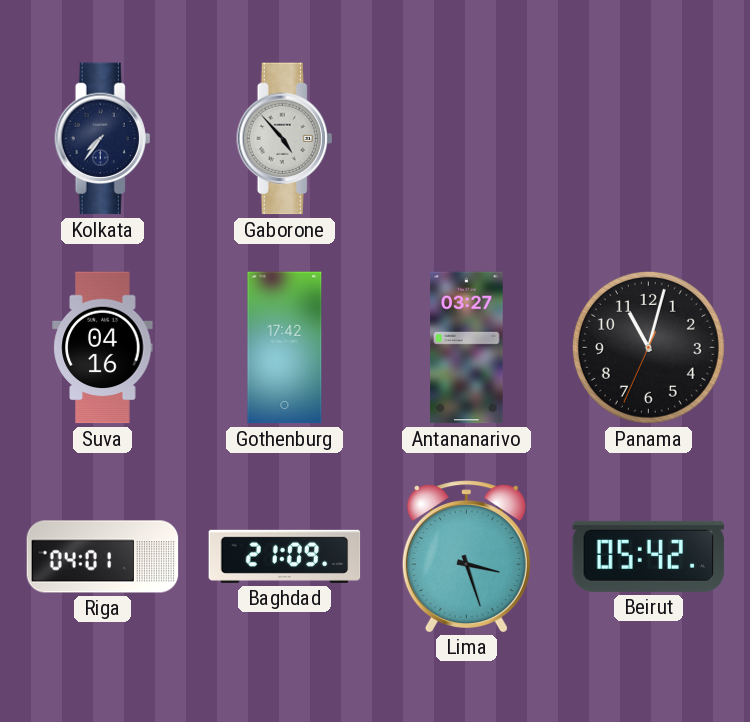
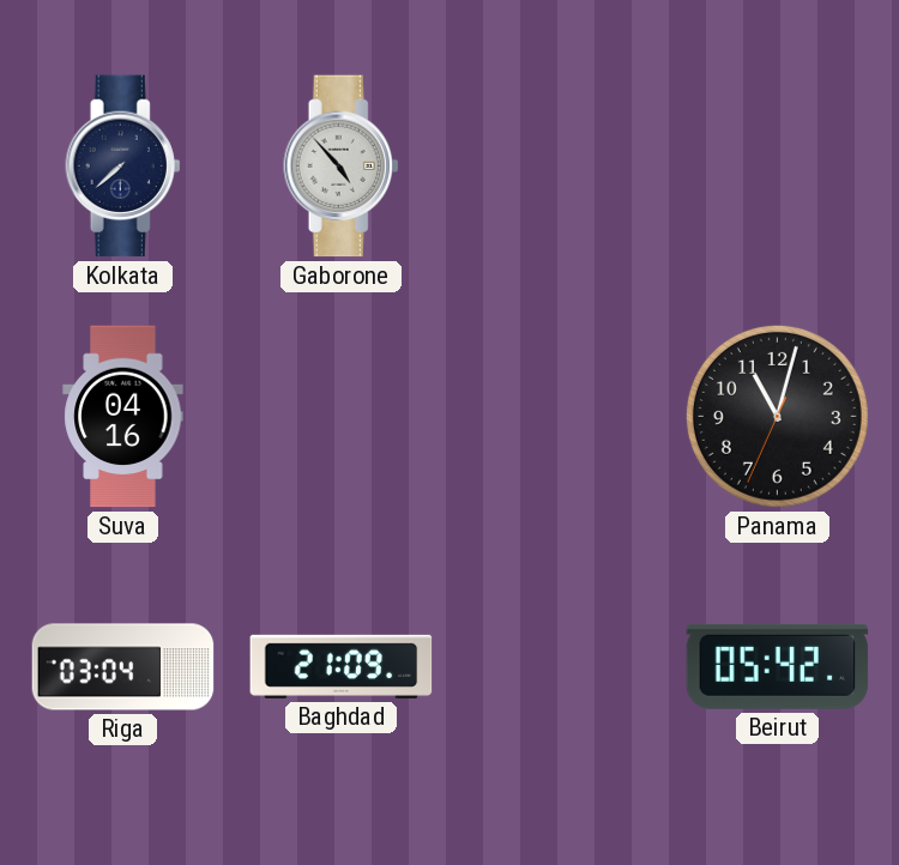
Kolkata: 7:36 -> 7:38
Gothenburg: 17:42 -> none
Antananarivo: 03:27 -> none
Riga: 04:01 -> 03:04
Lima: 3:27 -> none
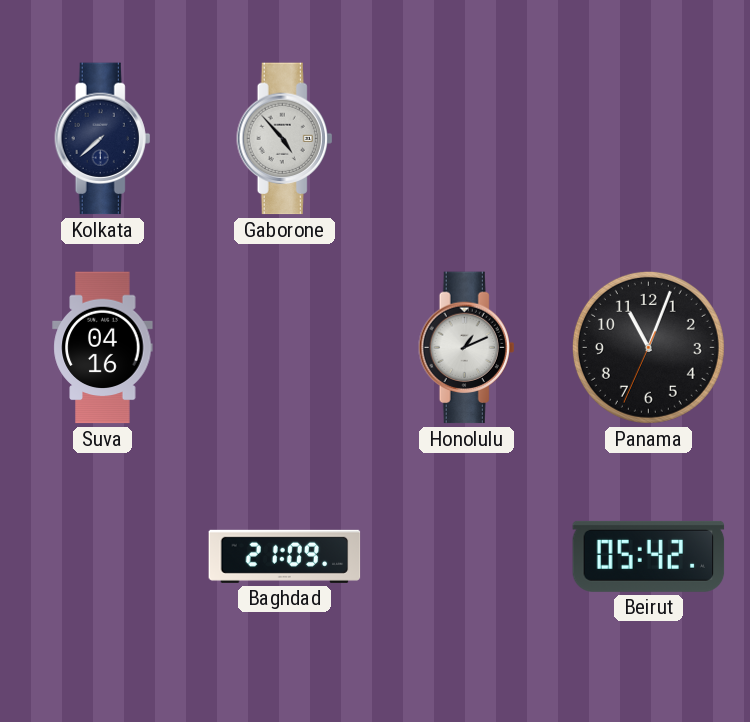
Honolulu: none -> 1:11
Panama: 11:02 -> 11:03
Riga: 03:04 -> none
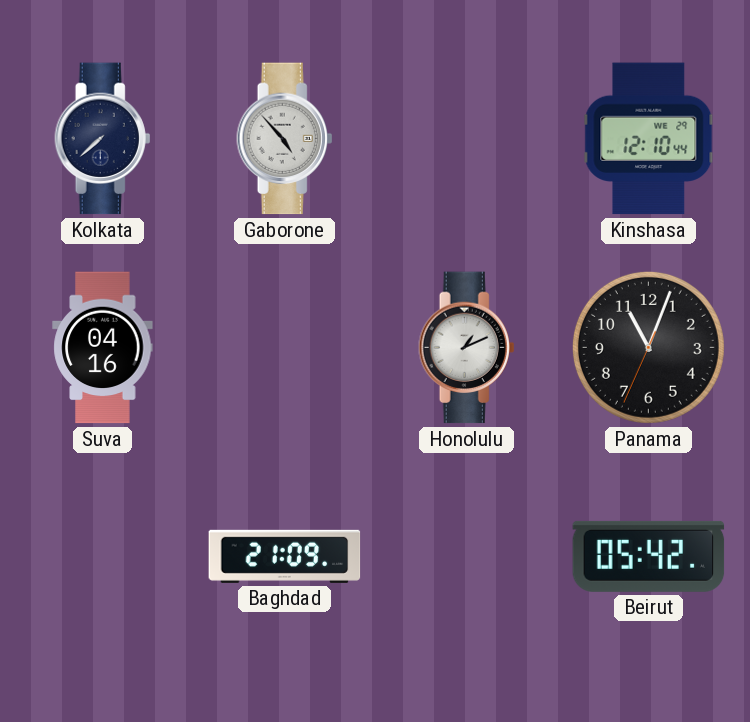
Kinshasa: none -> 12:10
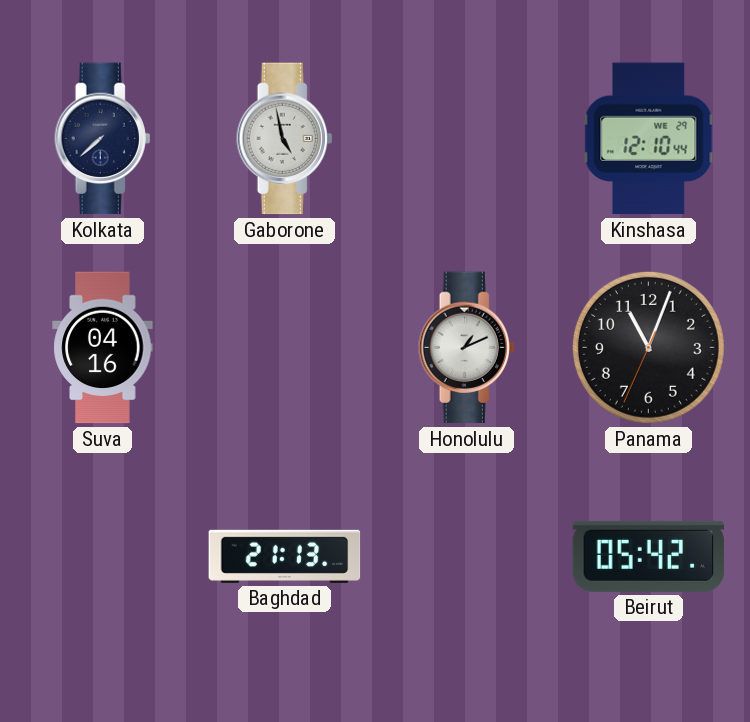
Gaborone: 4:53 -> 4:58
Baghdad: 21:09 -> 21:13
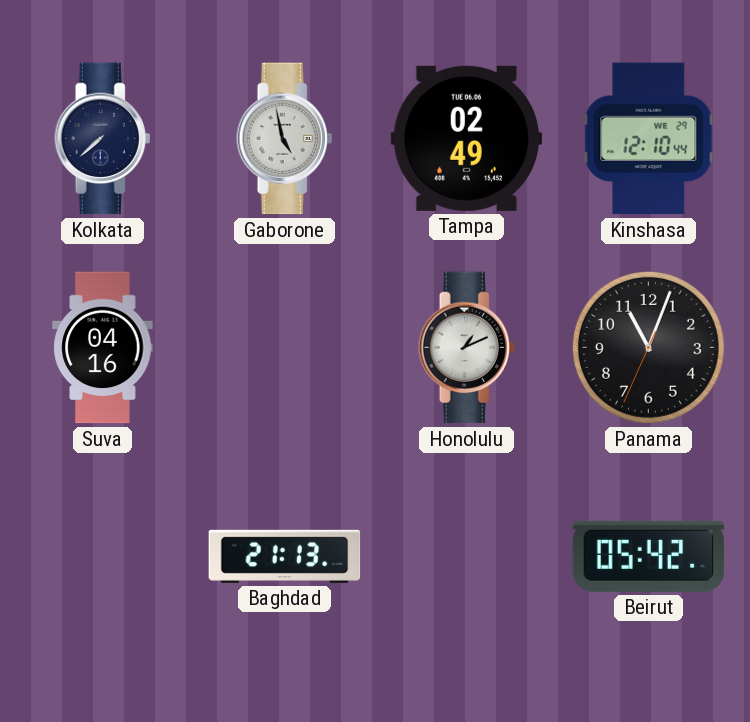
Tampa: none -> 02:49
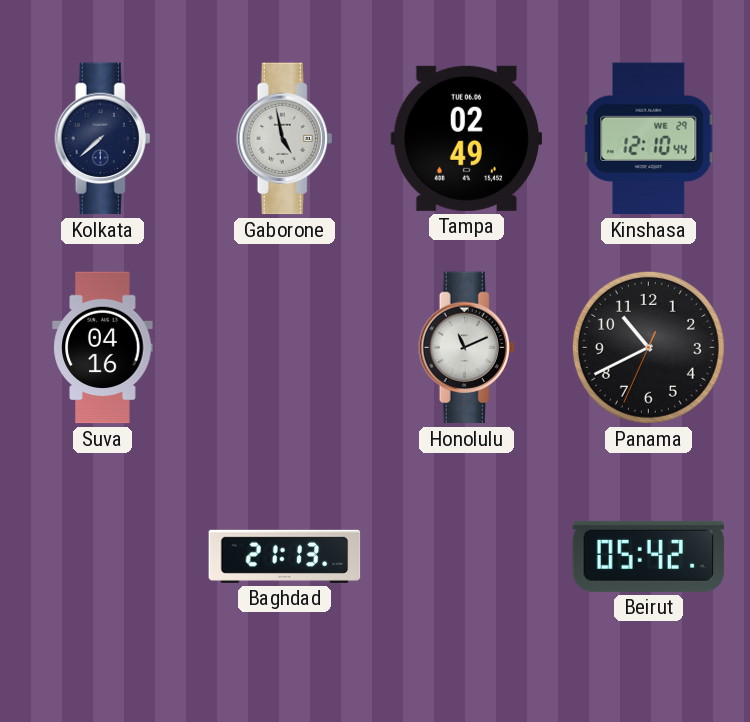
Honolulu: 1:11 -> 11:11
Panama: 11:03 -> 10:40
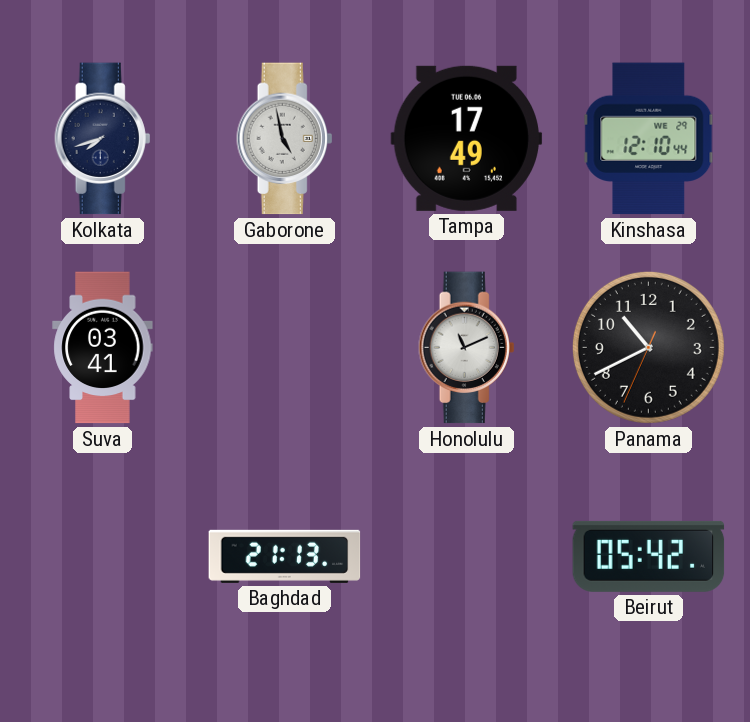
Kolkata: 7:38 -> 7:42
Tampa: 02:49 -> 17:49
Suva: 04:16 -> 03:41
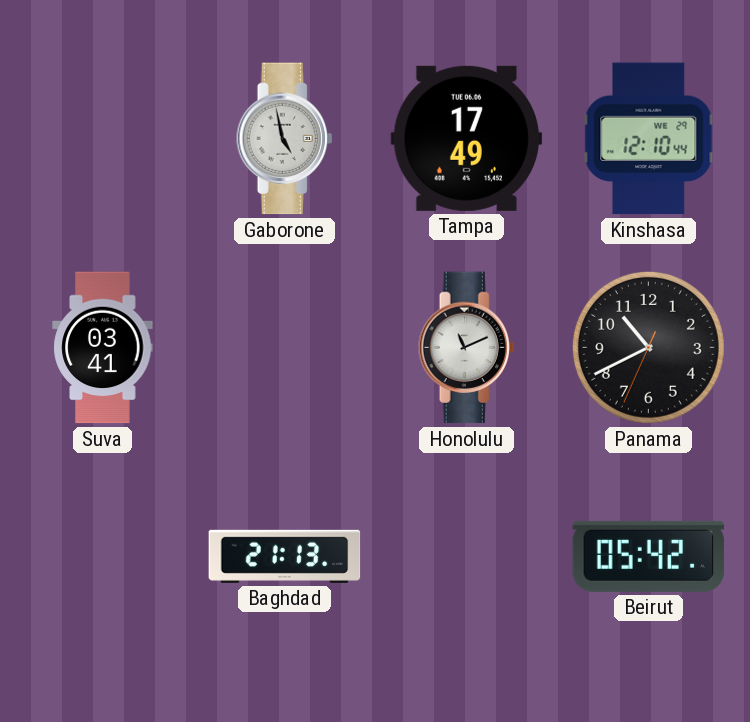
Kolkata: 7:42 -> none
